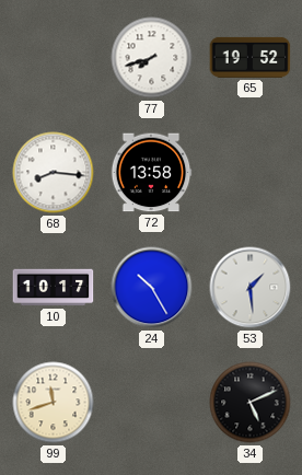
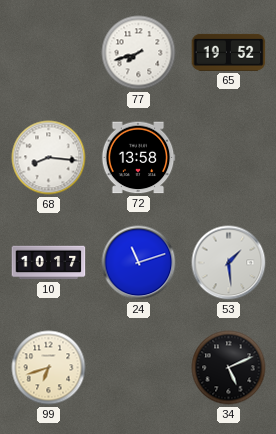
24: 10:25 -> 11:12
99: 11:42 -> 6:42
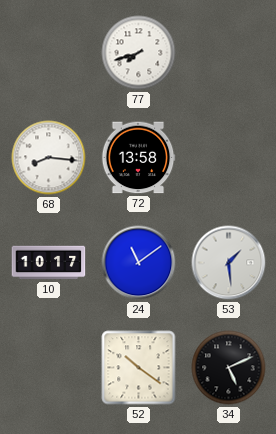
65: 19:52 -> none
24: 11:12 -> 11:09
99: 6:42 -> none
52: none -> 10:21
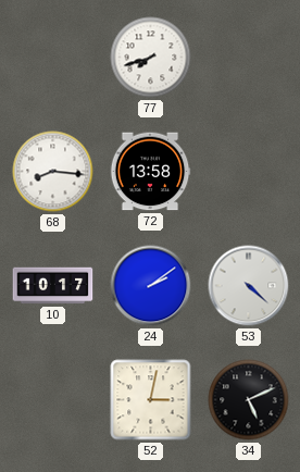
24: 11:09 -> 2:09
53: 1:29 -> 4:22
52: 10:21 -> 3:02
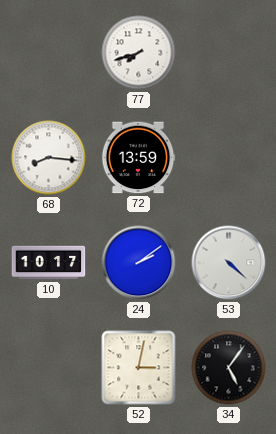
72: 13:58 -> 13:59
34: 5:11 -> 5:06
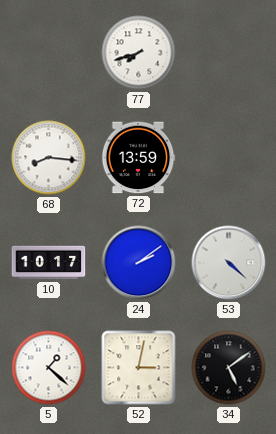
5: none -> 1:22
34: 5:06 -> 5:09
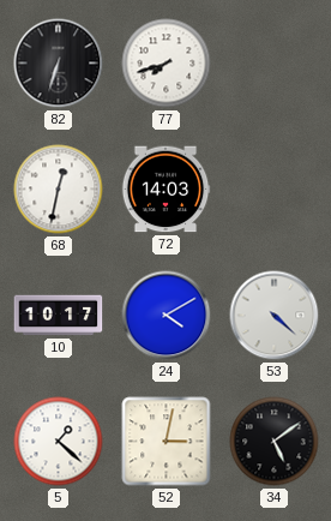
82: none -> 6:33
68: 8:16 -> 12:32
72: 13:59 -> 14:03
24: 2:09 -> 4:10
